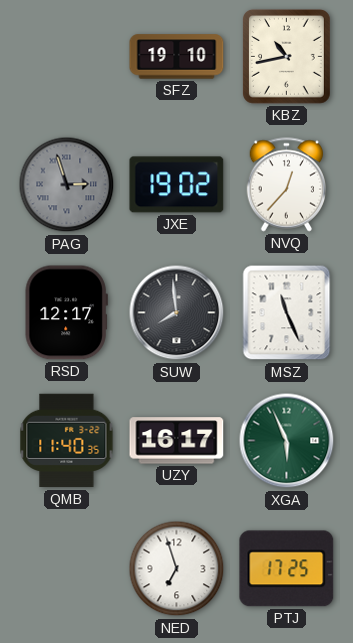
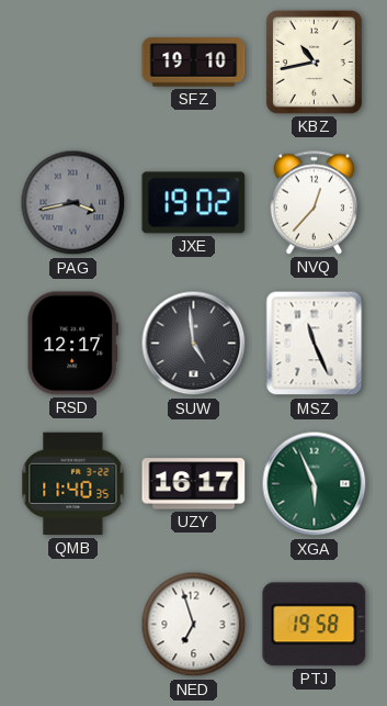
PAG: 2:57 -> 3:43
SUW: 7:59 -> 4:59
PTJ: 17:25 -> 19:58
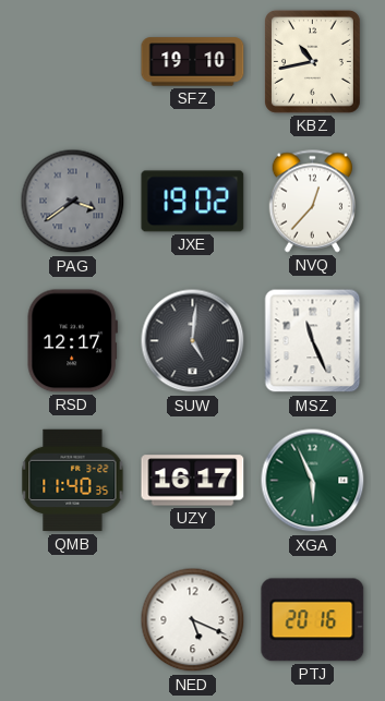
PAG: 3:43 -> 3:39
SUW: 4:59 -> 5:01
NED: 6:57 -> 5:19
PTJ: 19:58 -> 20:16
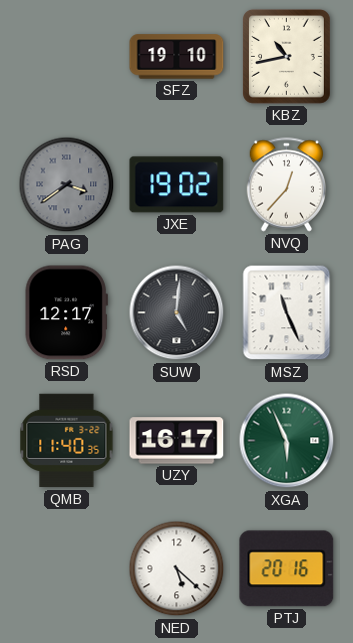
NED: 5:19 -> 5:22
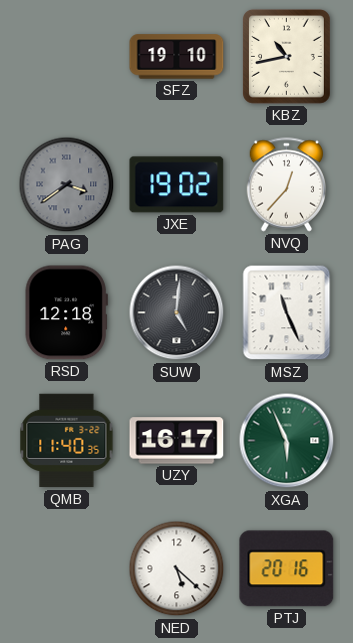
RSD: 12:17 -> 12:18
